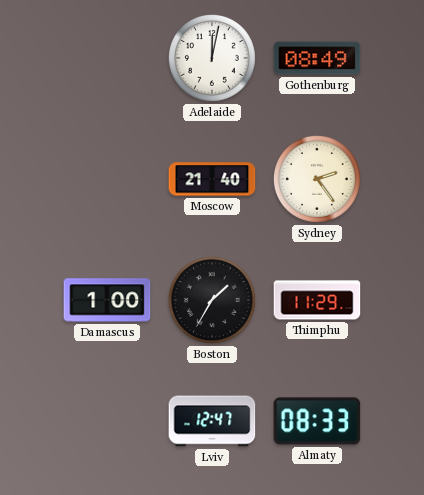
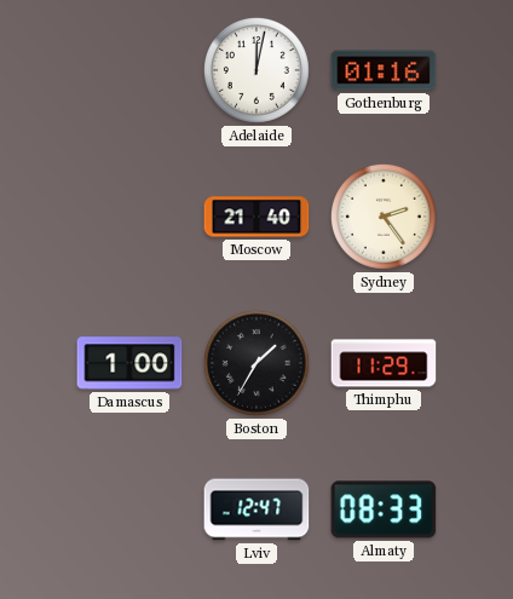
Gothenburg: 08:49 -> 01:16
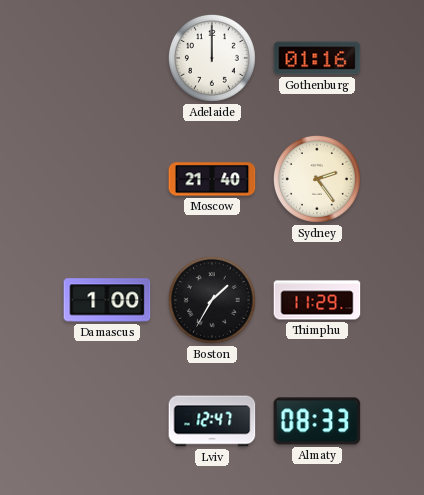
Adelaide: 12:02 -> 12:00
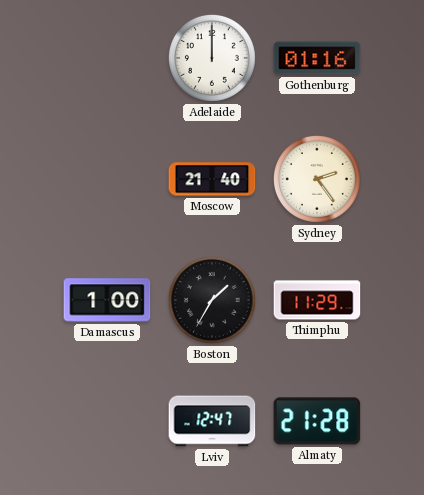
Almaty: 08:33 -> 21:28
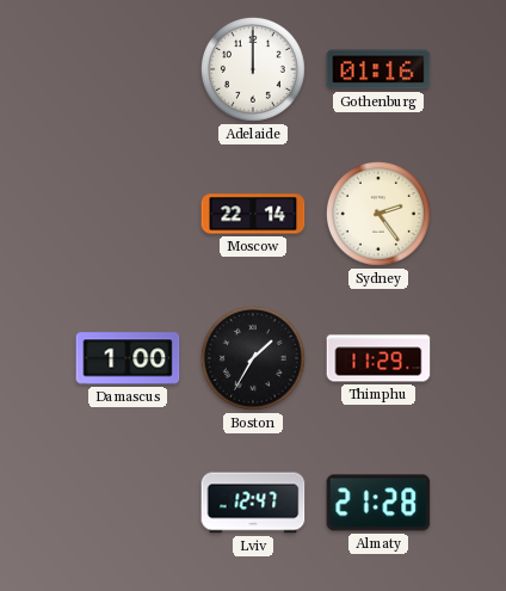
Moscow: 21:40 -> 22:14
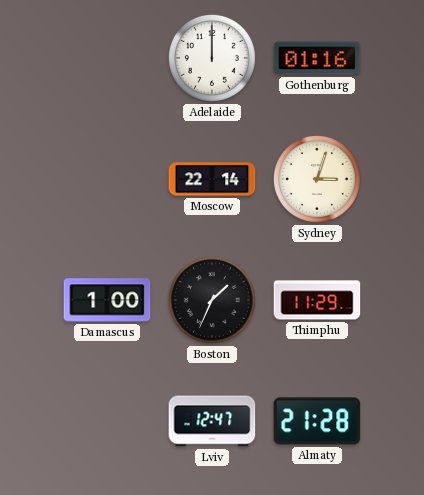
Sydney: 2:24 -> 3:03
Boston: 1:35 -> 1:34
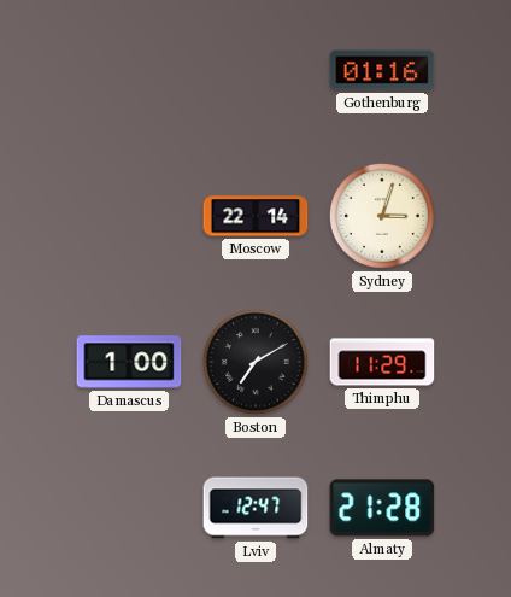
Adelaide: 12:00 -> none
Boston: 1:34 -> 7:10
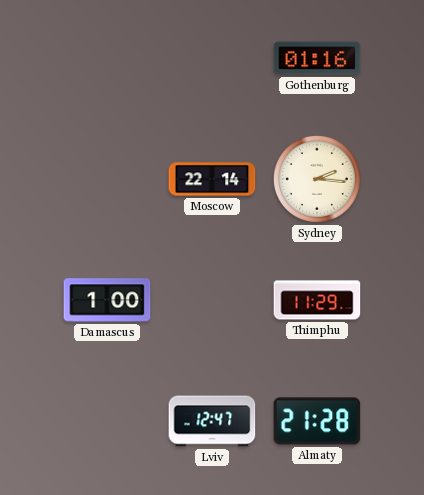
Sydney: 3:03 -> 2:16
Boston: 7:10 -> none
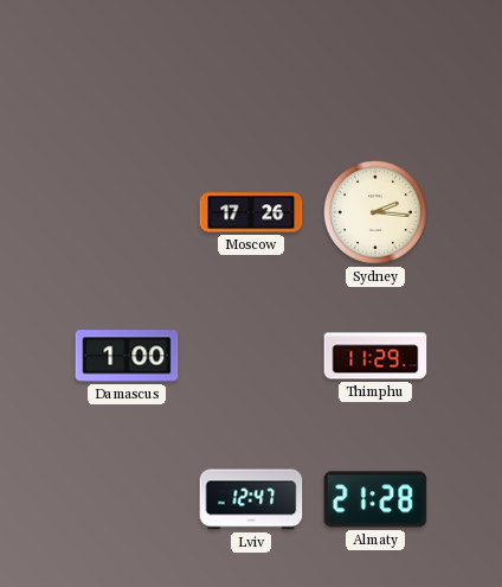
Gothenburg: 01:16 -> none
Moscow: 22:14 -> 17:26
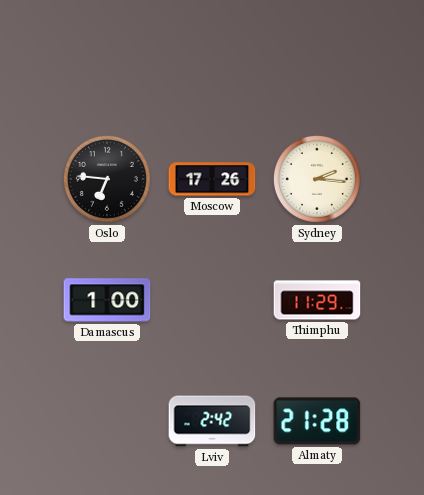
Oslo: none -> 6:46
Lviv: 12:47 -> 2:42
